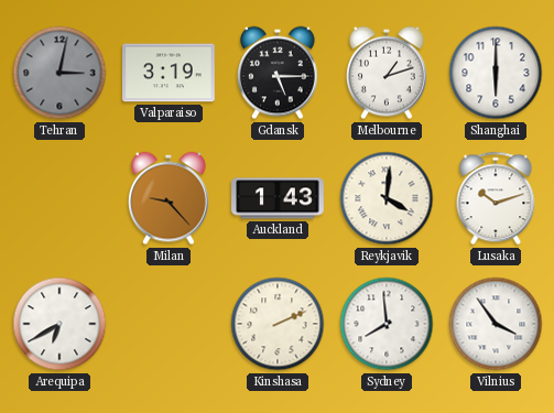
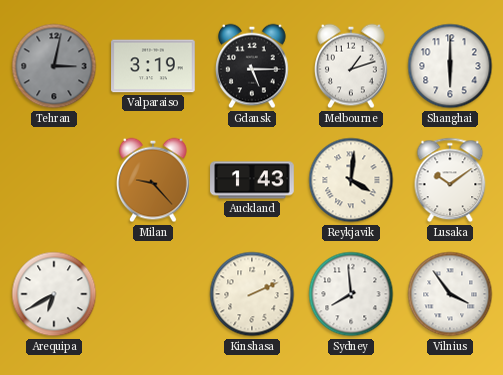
Lusaka: 10:12 -> 10:09
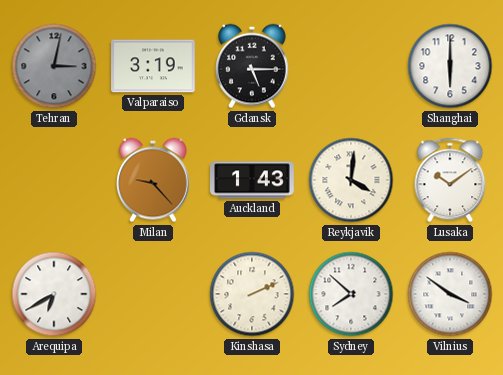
Melbourne: 1:12 -> none
Sydney: 7:59 -> 7:52
Vilnius: 3:54 -> 3:51
